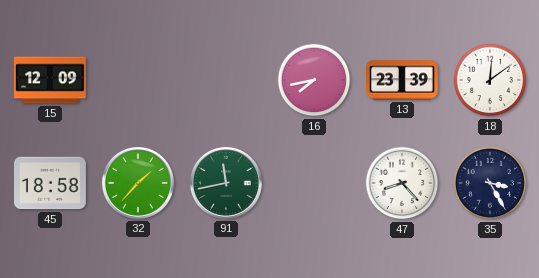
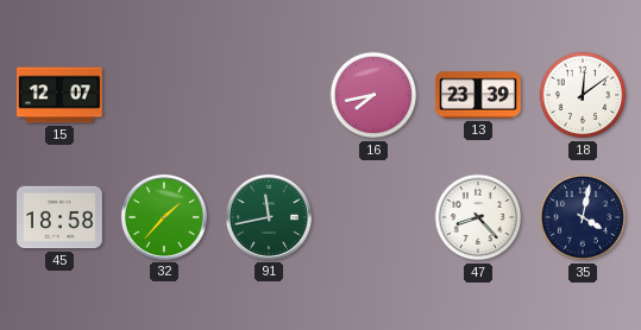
15: 12:09 -> 12:07
35: 3:25 -> 4:02
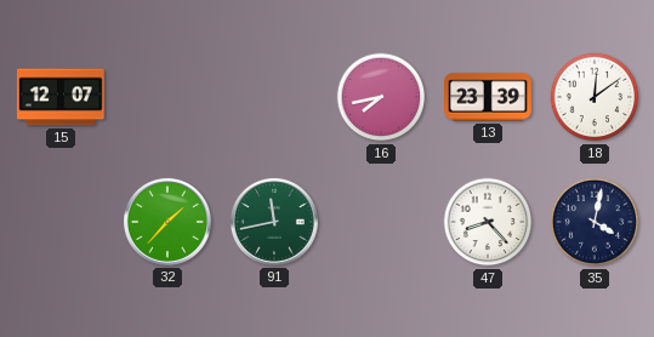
45: 18:58 -> none
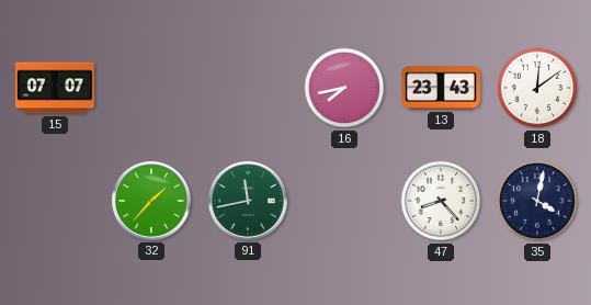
15: 12:07 -> 07:07
13: 23:39 -> 23:43
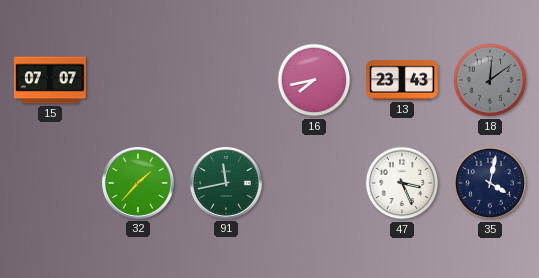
18 dial: white -> grey
47: 8:23 -> 3:26
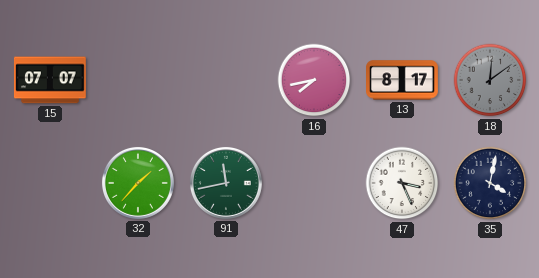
13: 23:43 -> 8:17
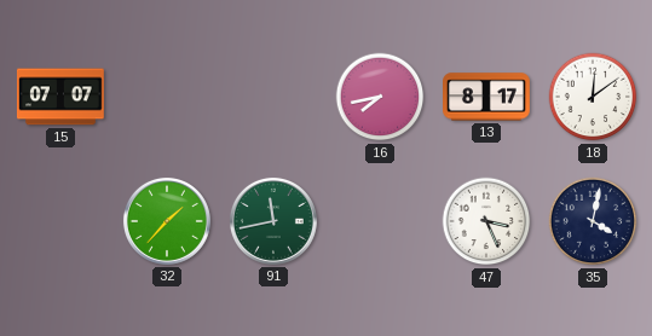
18 dial: grey -> white
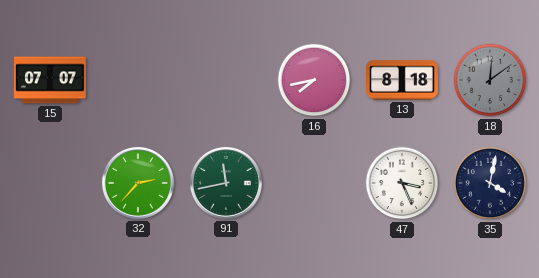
13: 8:17 -> 8:18
18 dial: white -> grey
32: 1:37 -> 2:37
